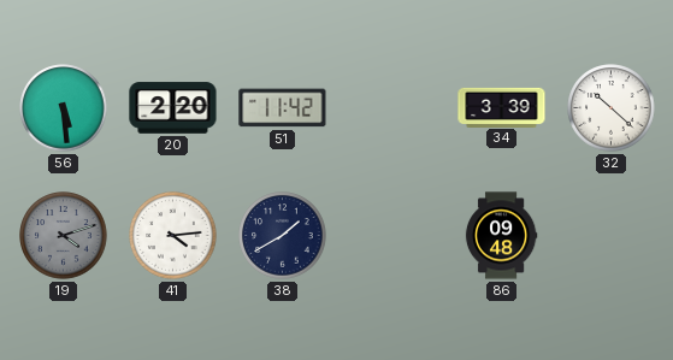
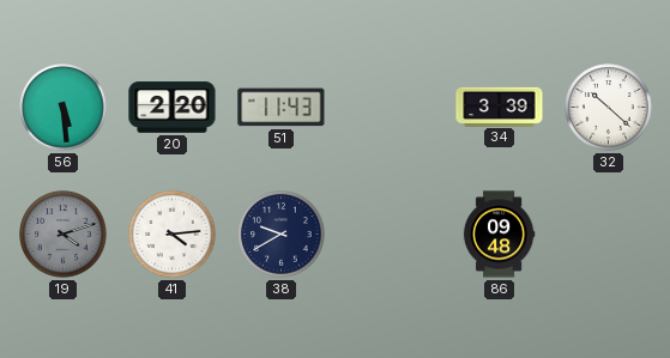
51: 11:42 -> 11:43
38: 1:40 -> 9:40
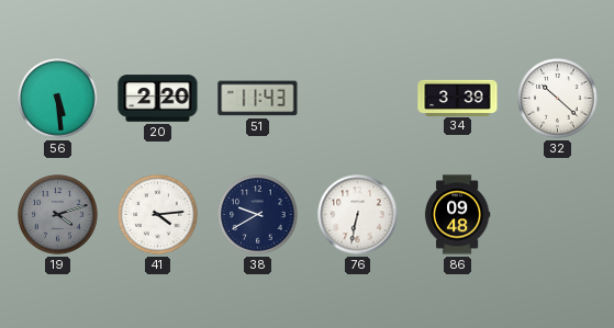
76: none -> 6:32
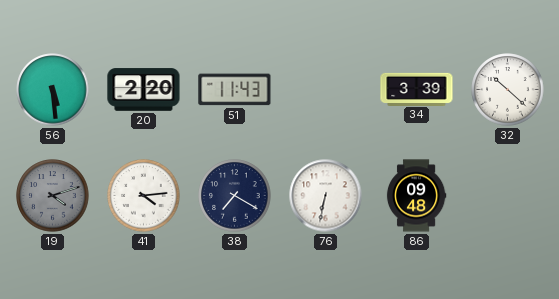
38: 9:40 -> 7:20
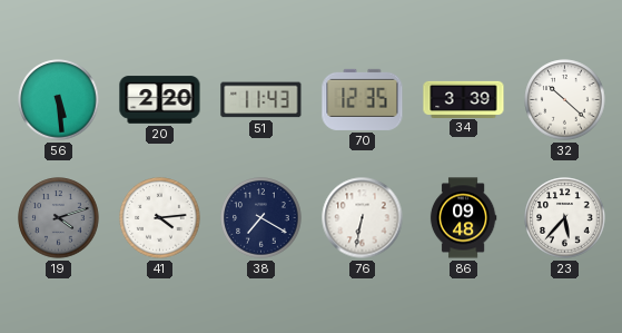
70: none -> 12:35
23: none -> 5:37
